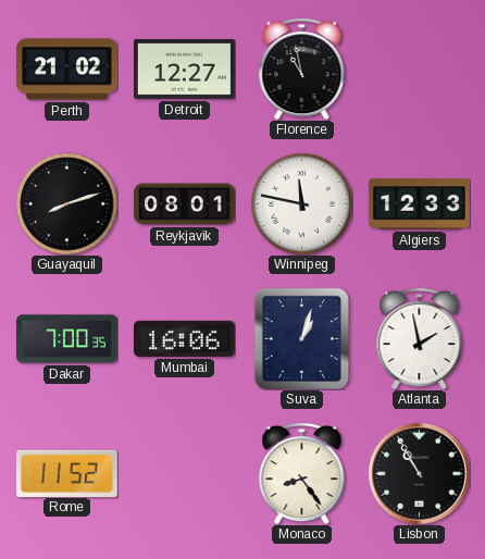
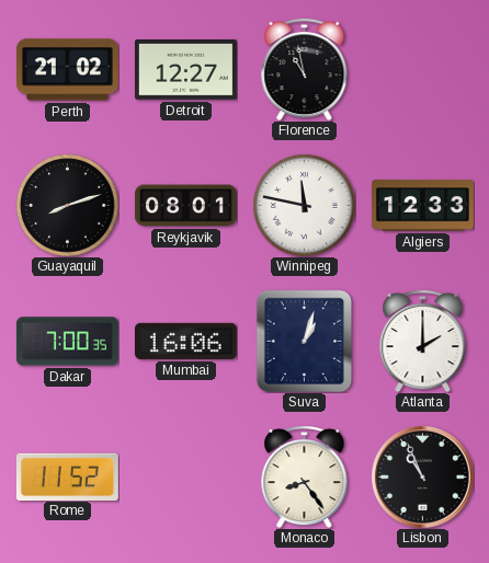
Atlanta: 1:58 -> 2:00
Lisbon: 10:55 -> 10:56
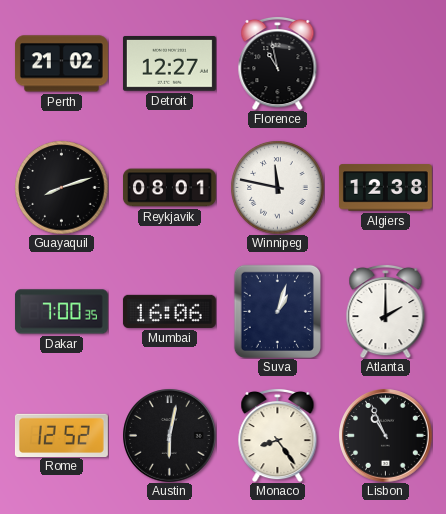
Algiers: 12:33 -> 12:38
Rome: 11:52 -> 12:52
Austin: none -> 6:02
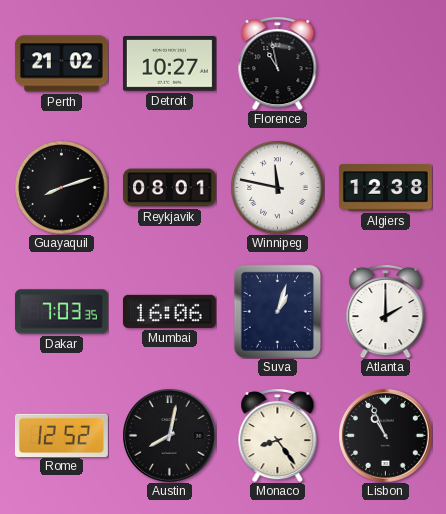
Detroit: 12:27 -> 10:27
Dakar: 7:00 -> 7:03
Austin: 6:02 -> 8:02
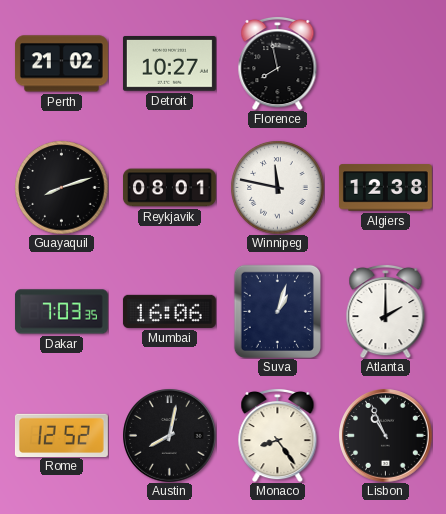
Florence: 10:58 -> 7:58
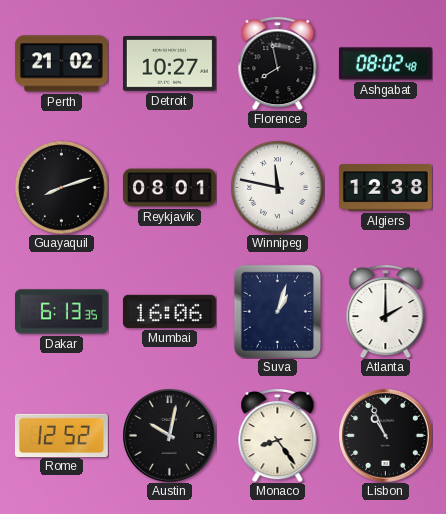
Ashgabat: none -> 08:02
Dakar: 7:03 -> 6:13
Austin: 8:02 -> 10:02
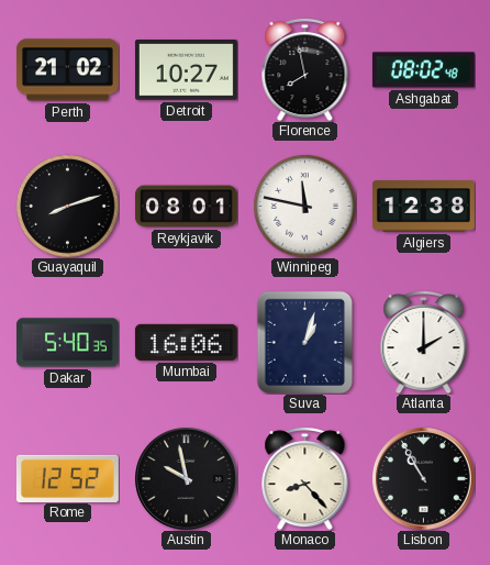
Dakar: 6:13 -> 5:40
Austin: 10:02 -> 9:58
Monaco: 8:24 -> 8:23
Lisbon: 10:56 -> 10:55
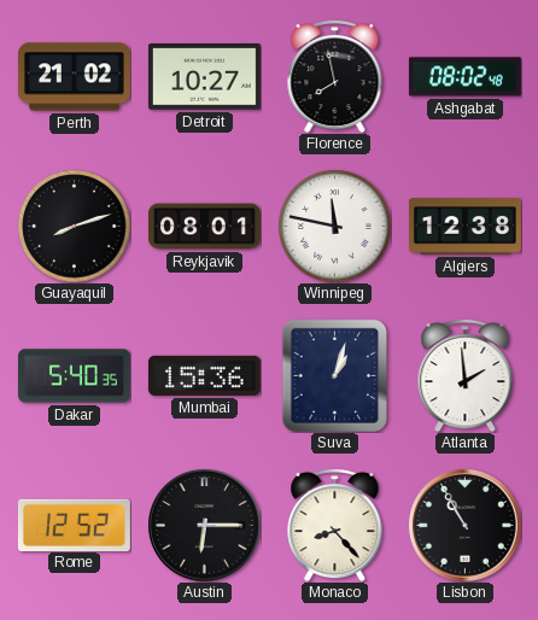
Mumbai: 16:06 -> 15:36
Atlanta: 2:00 -> 1:59
Austin: 9:58 -> 6:15
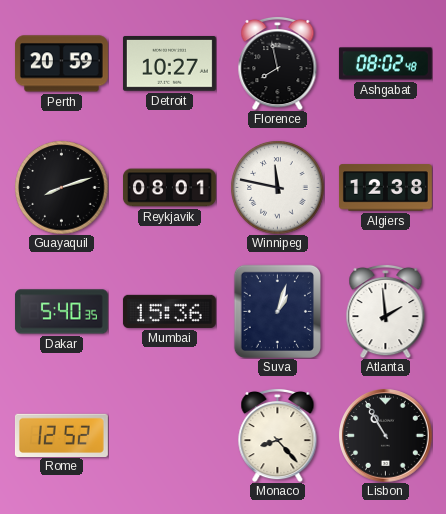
Perth: 21:02 -> 20:59
Austin: 6:15 -> none
